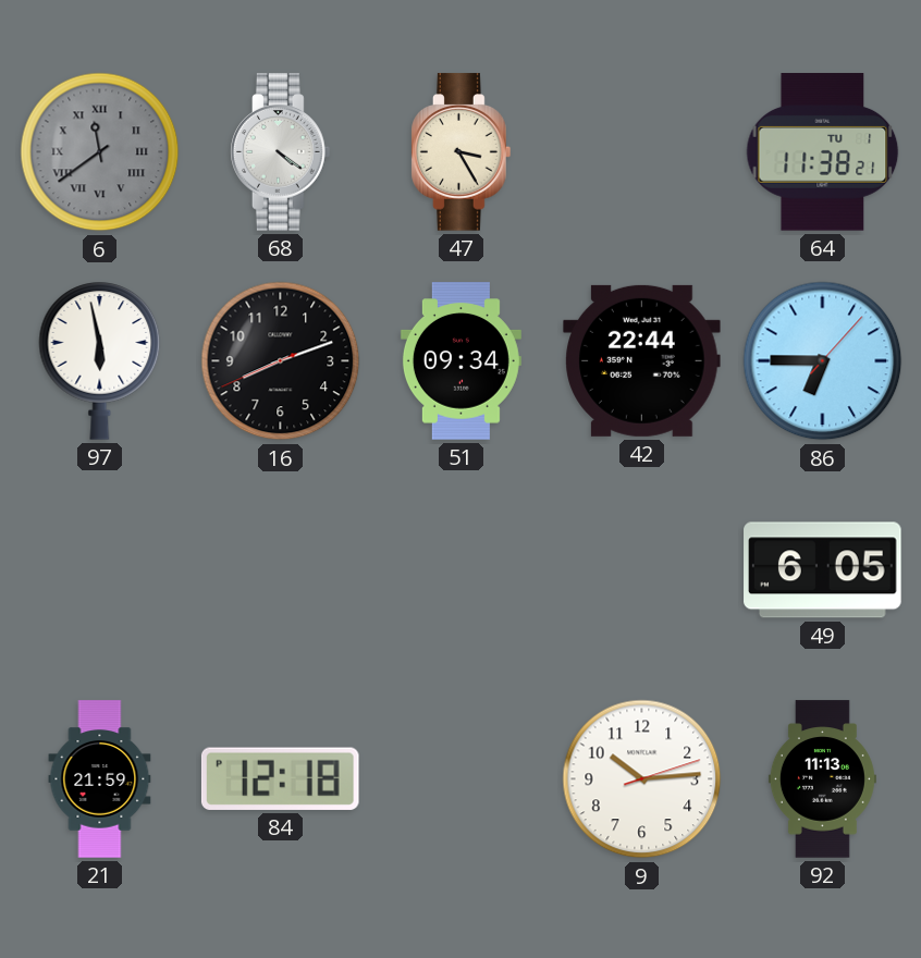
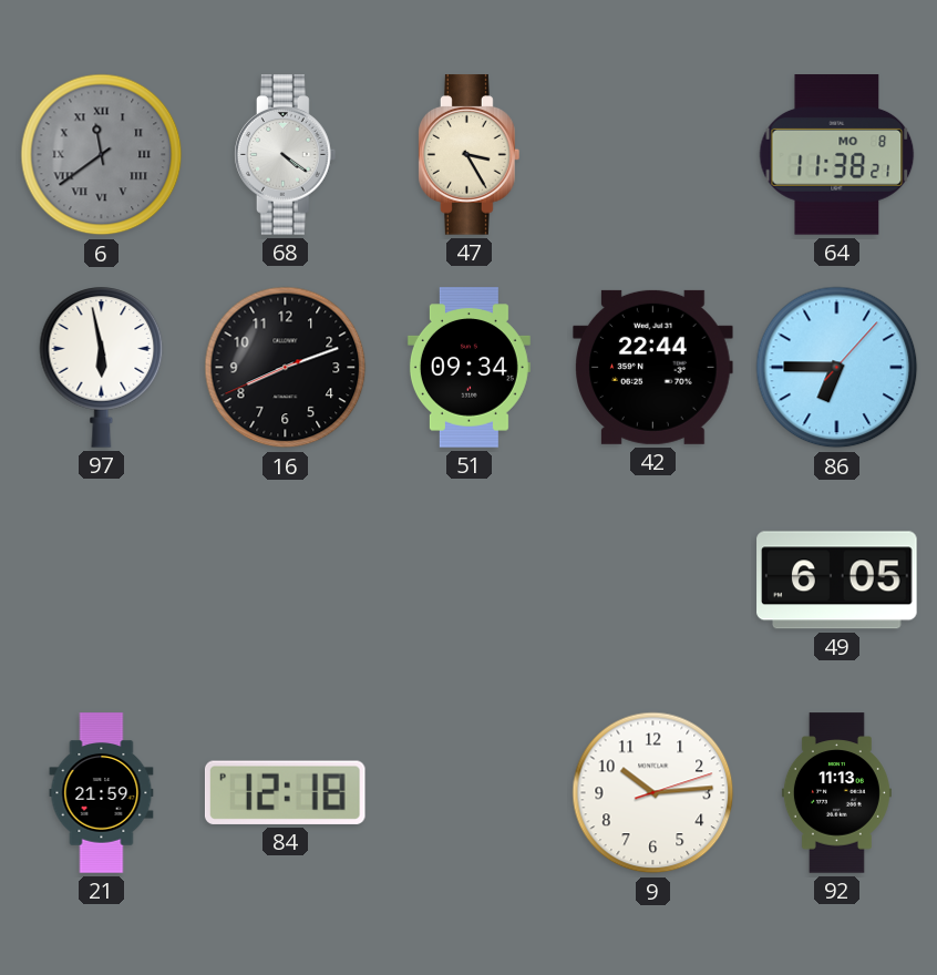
64 date: TU 1 -> MO 8
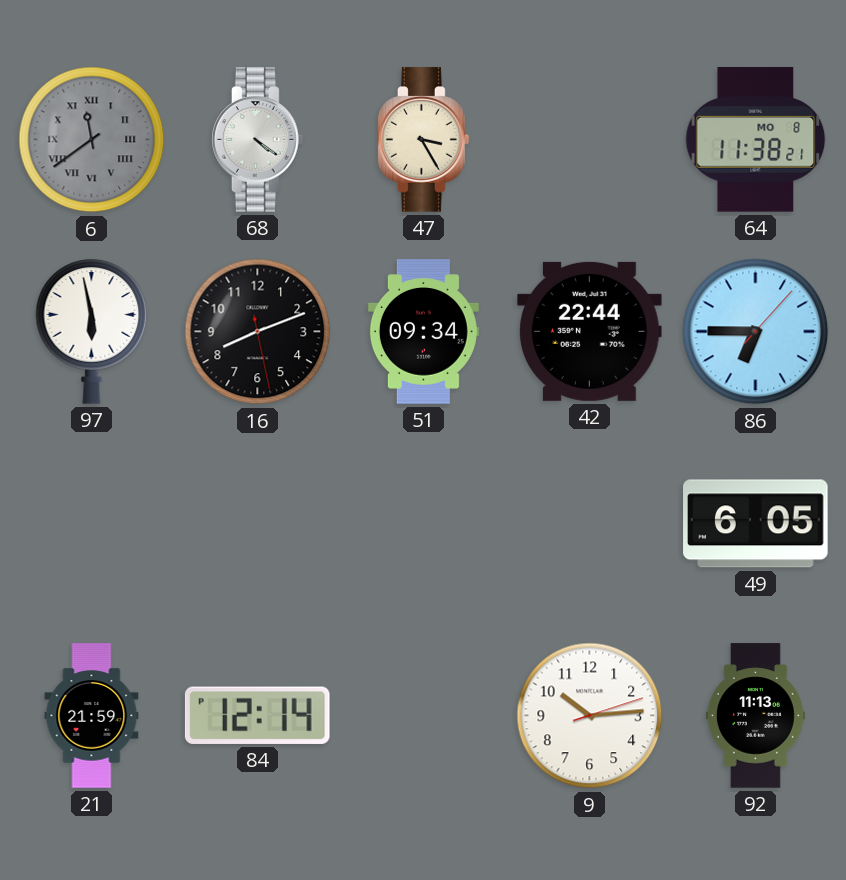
16: 8:11:41 -> 8:11:28
84: 12:18 -> 12:14
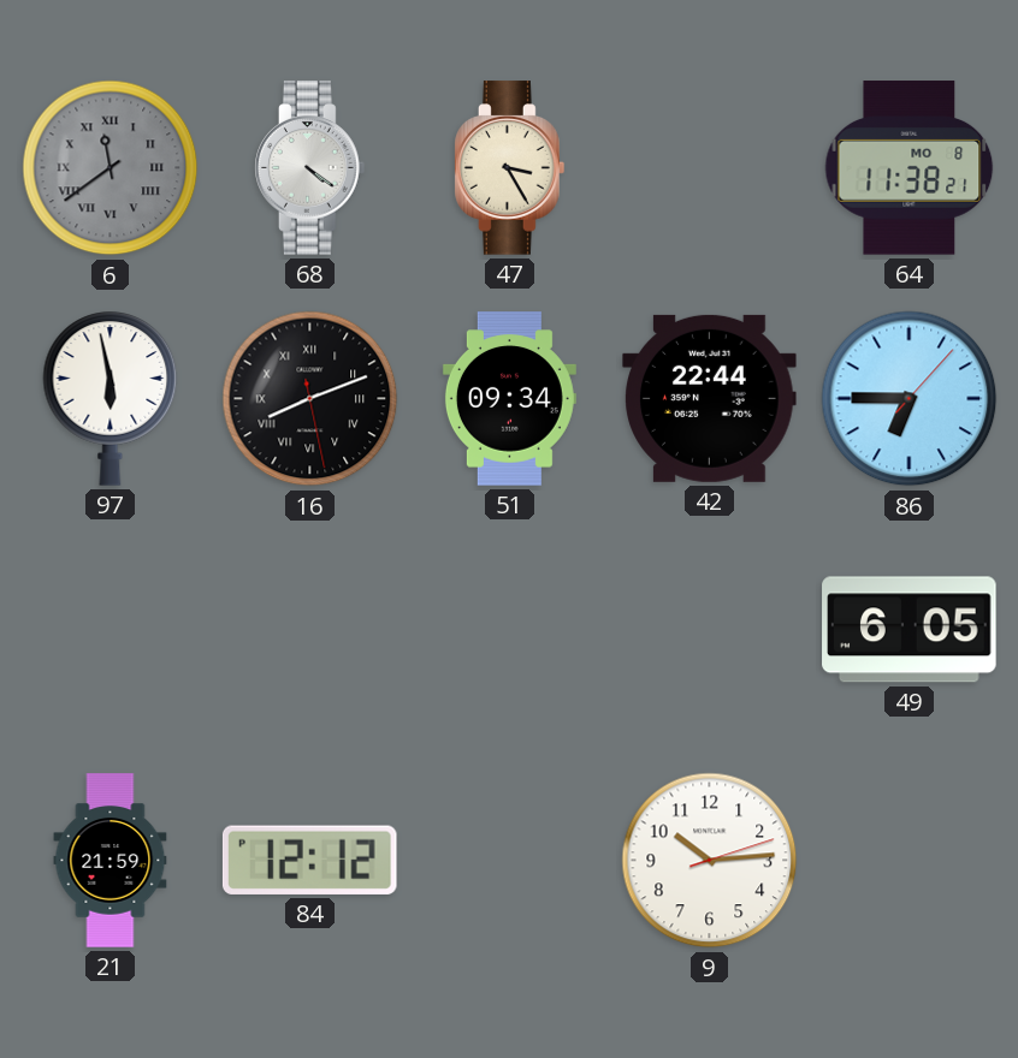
16 numerals: Arabic -> Roman
84: 12:14 -> 12:12
92: 11:13 -> none
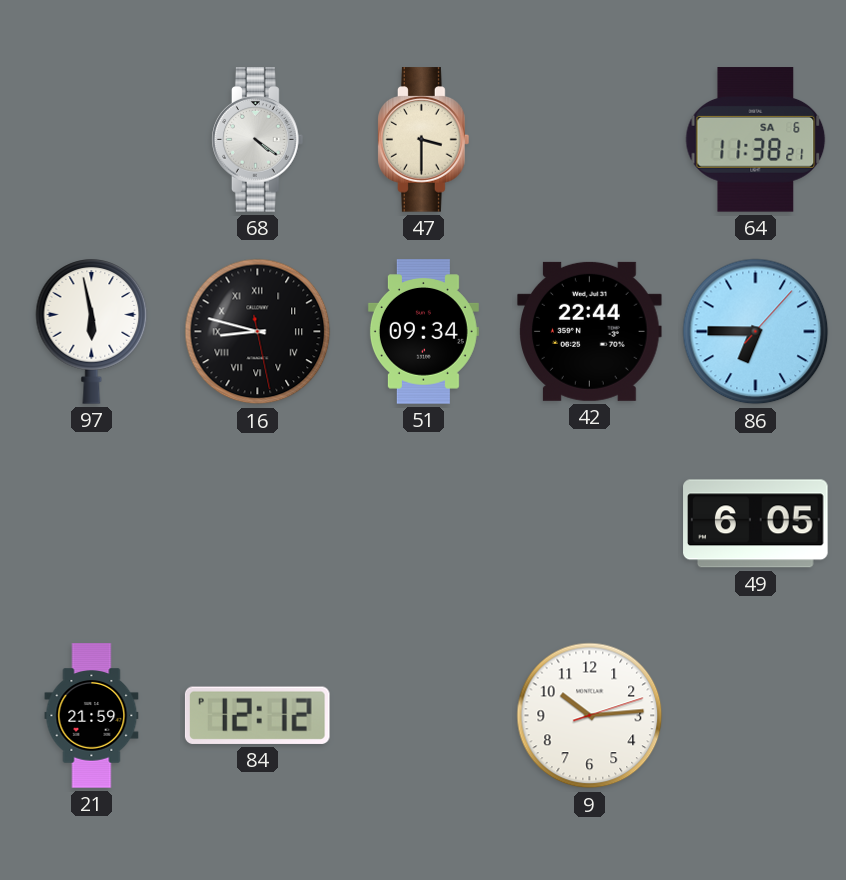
6: 11:39 -> none
47: 3:25 -> 3:30
64 date: MO 8 -> SA 6
16: 8:11 -> 8:47
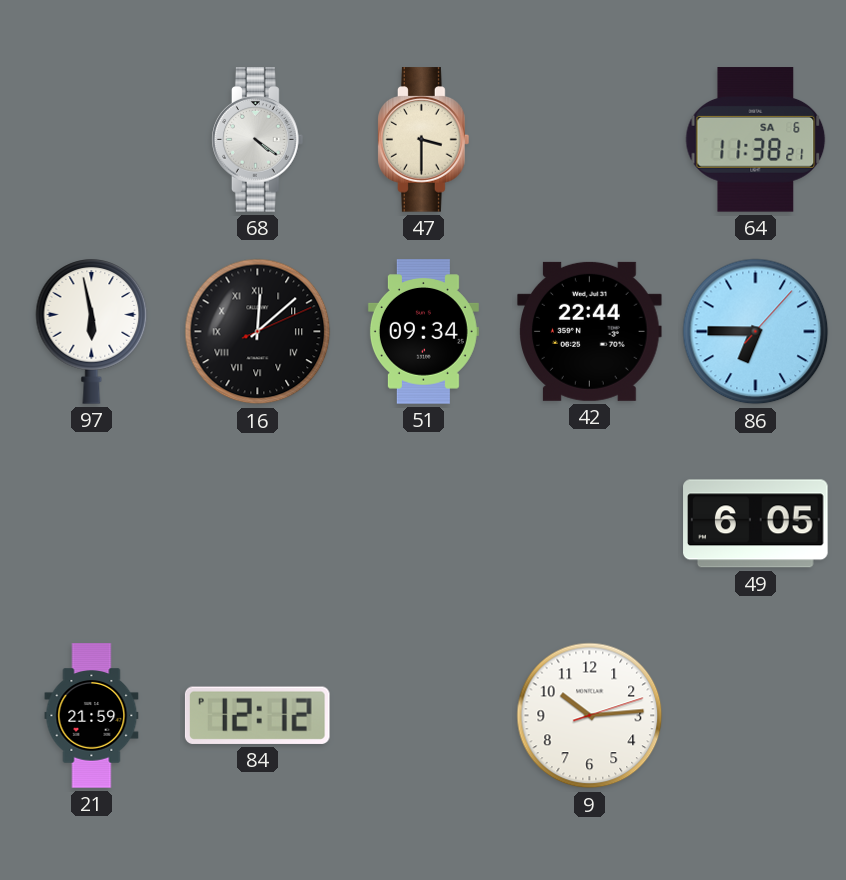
16: 8:47 -> 12:08
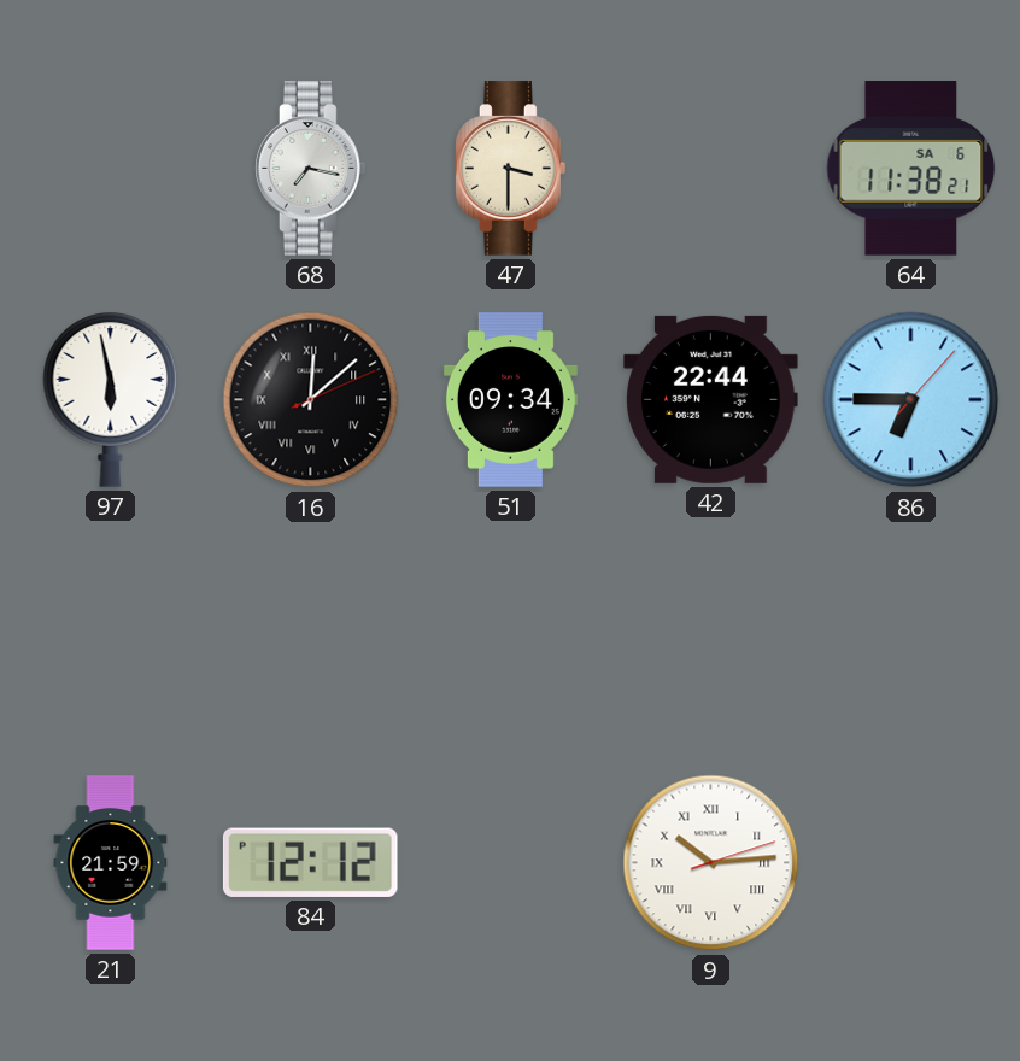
68: 4:21 -> 7:17
49: 6:05 -> none
9 numerals: Arabic -> Roman
